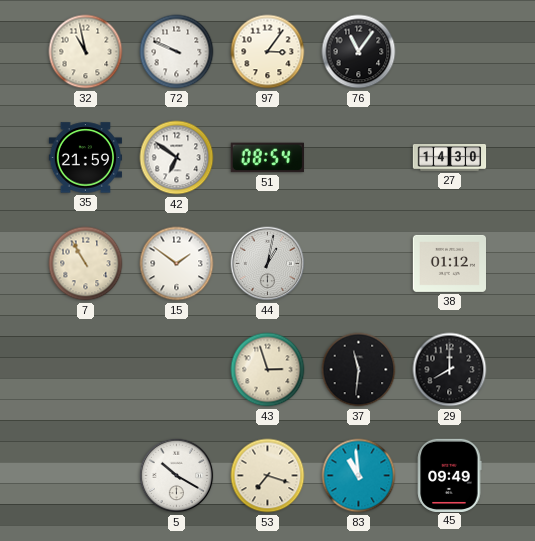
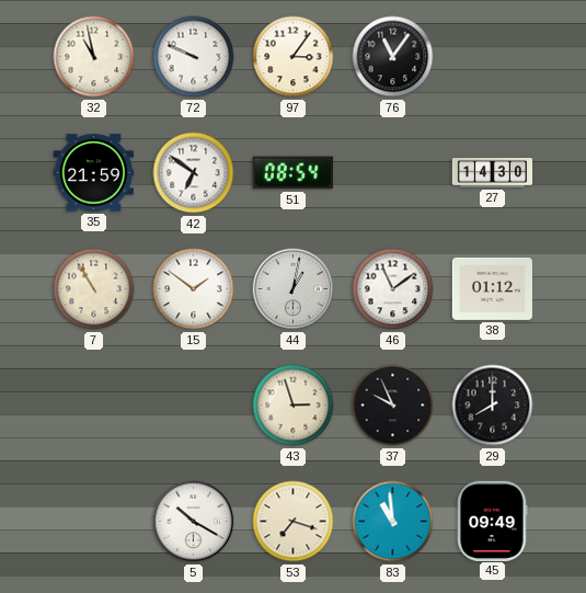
46: none -> 11:09
37: 11:31 -> 9:56
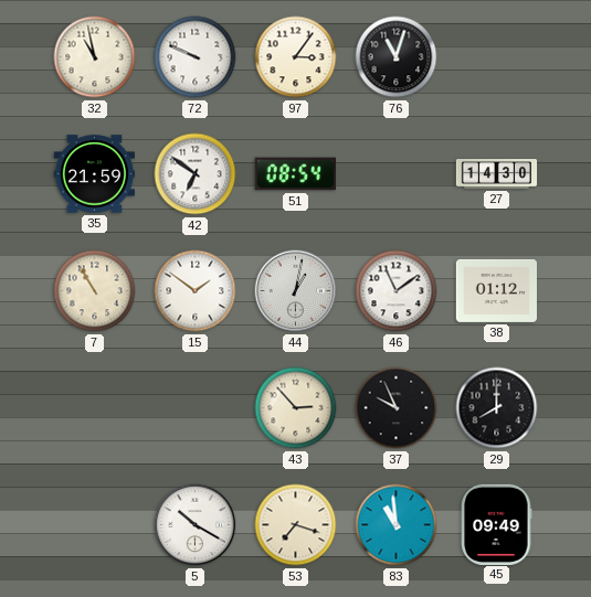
76: 11:06 -> 11:03
43: 2:57 -> 2:53
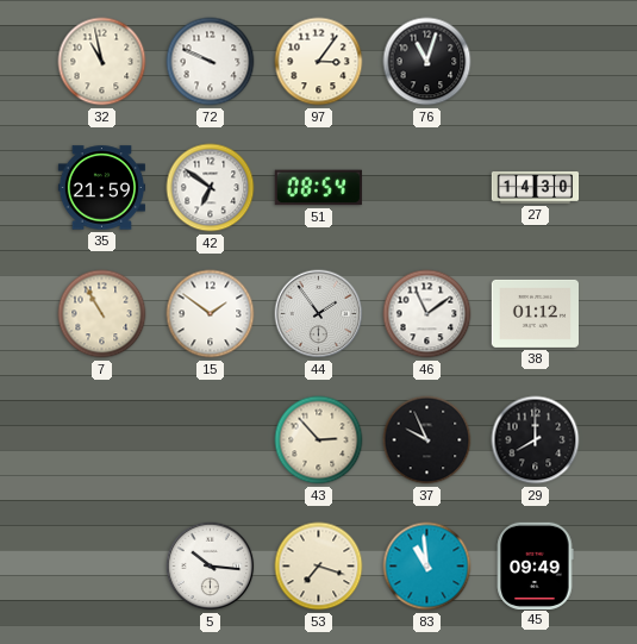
44: 1:02 -> 1:54
5: 10:20 -> 10:16
